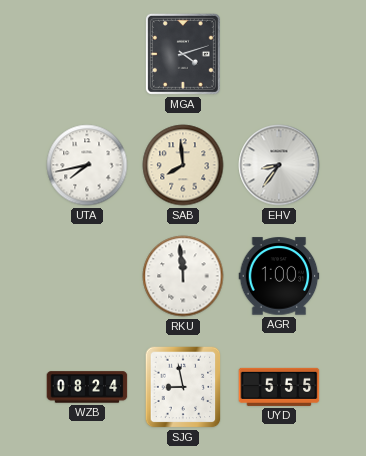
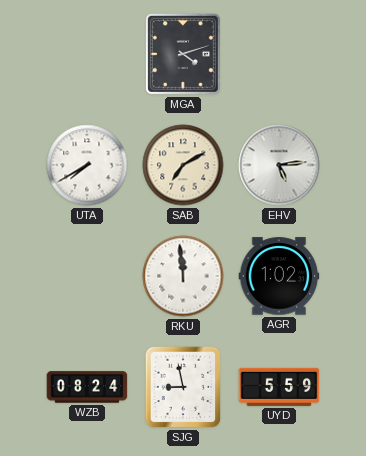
UTA: 7:43 -> 7:40
SAB: 7:59 -> 7:10
EHV: 8:36 -> 5:14
AGR: 1:00 -> 1:02
UYD: 5:55 -> 5:59
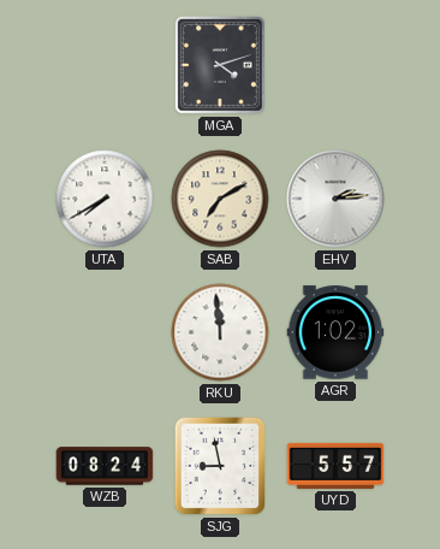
EHV: 5:14 -> 2:14
UYD: 5:59 -> 5:57
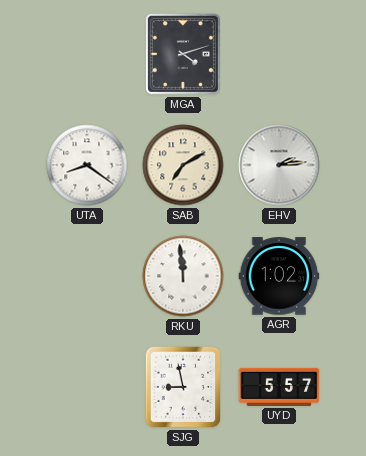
UTA: 7:40 -> 8:21
WZB: 08:24 -> none
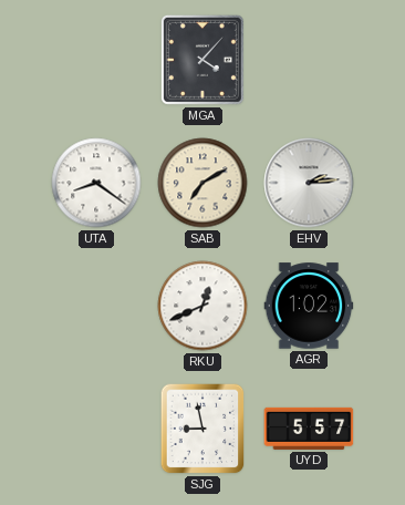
MGA: 4:12 -> 4:07
RKU: 11:59 -> 12:41
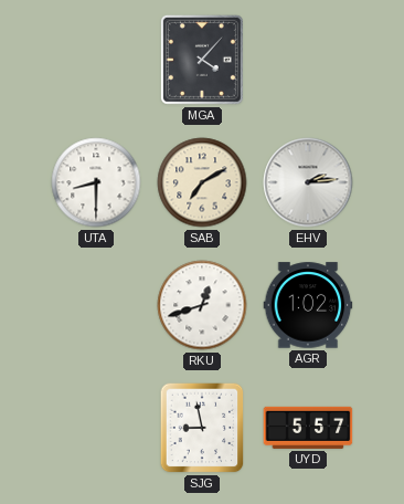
UTA: 8:21 -> 8:30
RKU: 12:41 -> 12:42
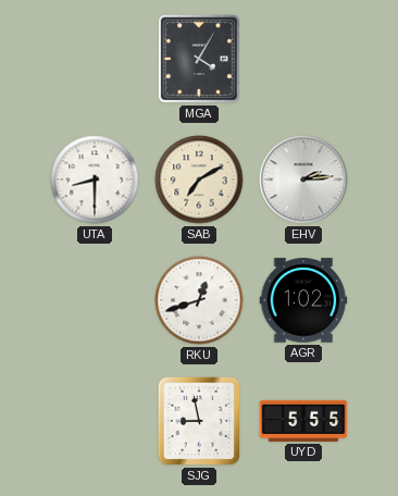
MGA: 4:07 -> 4:05
UYD: 5:57 -> 5:55
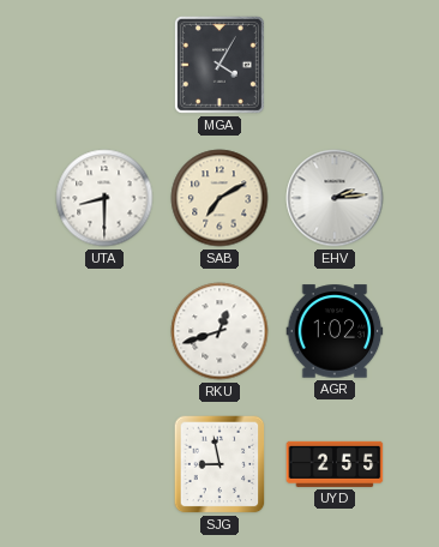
UYD: 5:55 -> 2:55
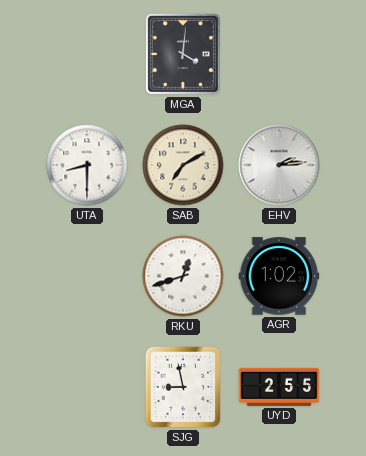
MGA: 4:05 -> 4:01
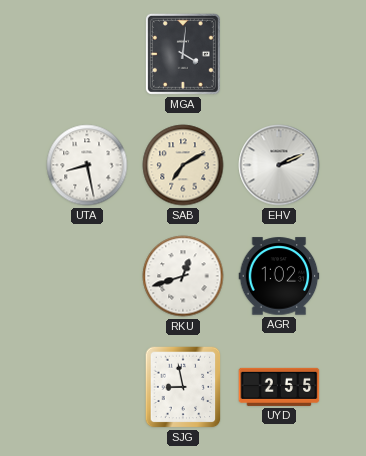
UTA: 8:30 -> 8:28
EHV: 2:14 -> 2:11
